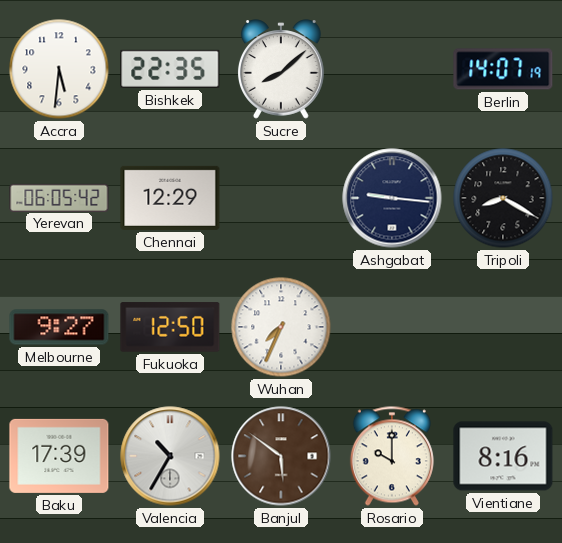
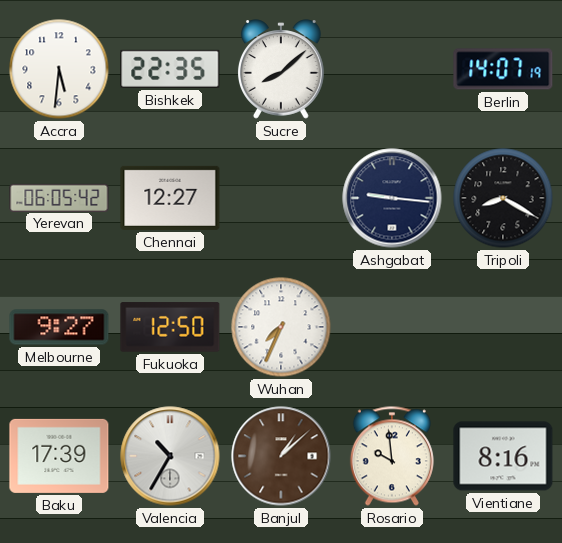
Chennai: 12:29 -> 12:27
Banjul: 5:51 -> 1:08
Rosario: 10:00 -> 9:59
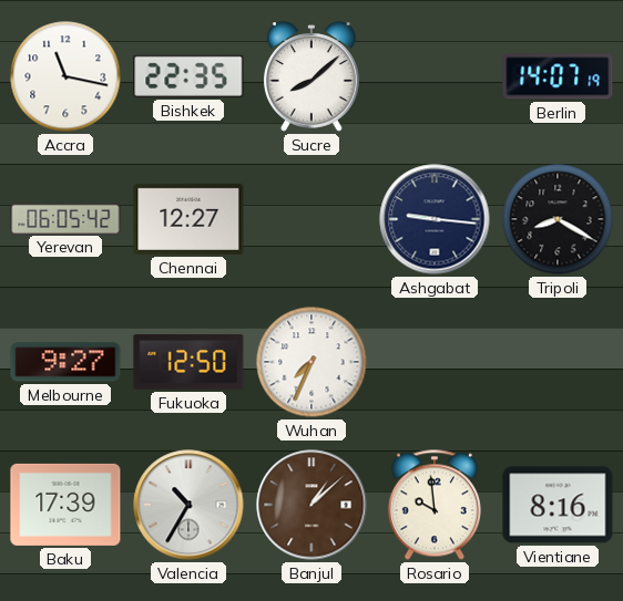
Accra: 5:31 -> 11:17
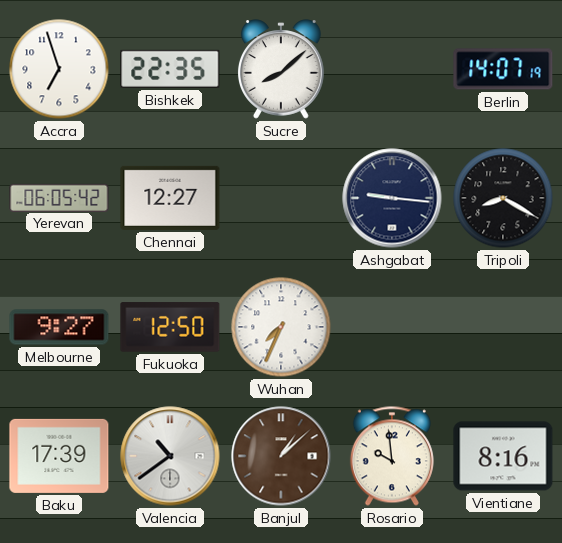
Accra: 11:17 -> 6:57
Valencia: 10:35 -> 10:39
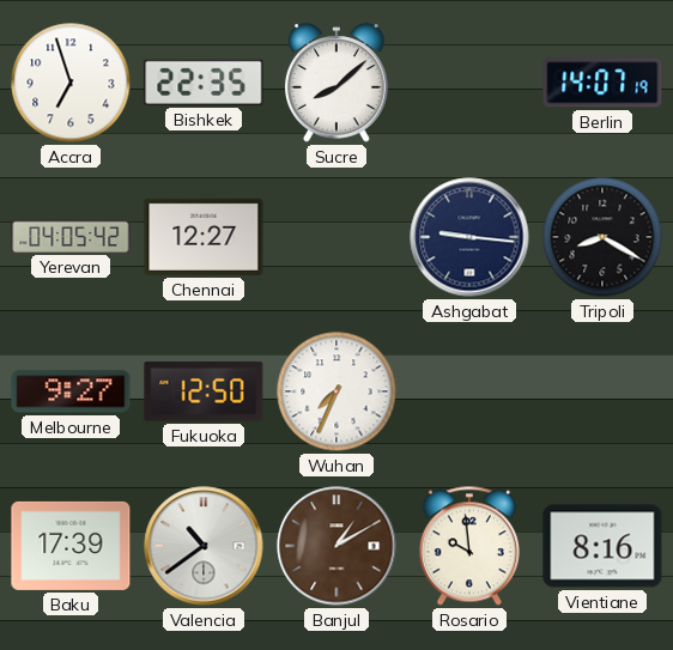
Yerevan: 06:05 -> 04:05
Banjul: 1:08 -> 1:10
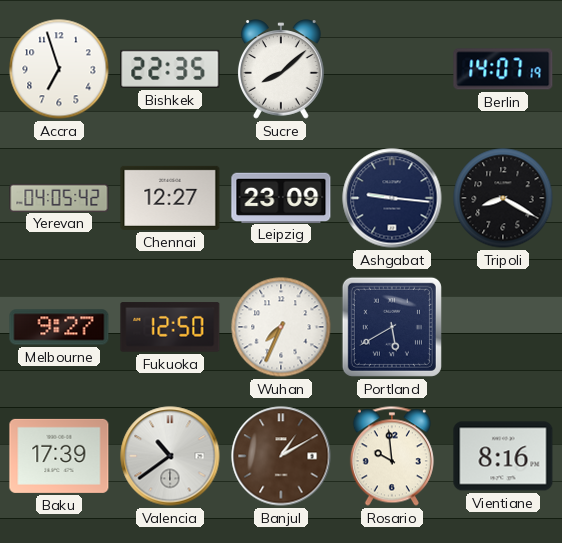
Leipzig: none -> 23:09
Portland: none -> 5:40
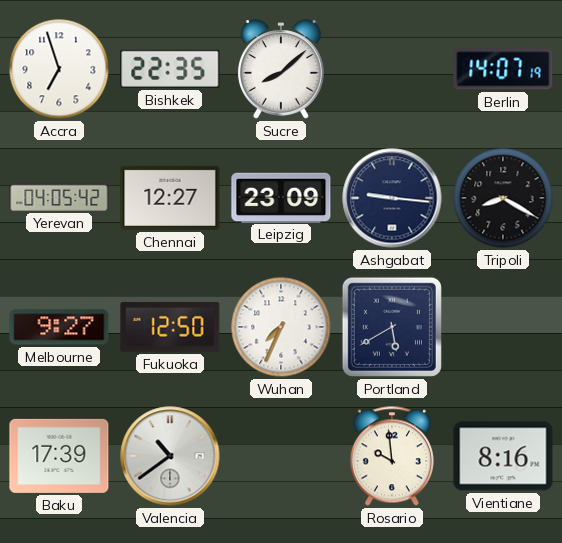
Banjul: 1:10 -> none
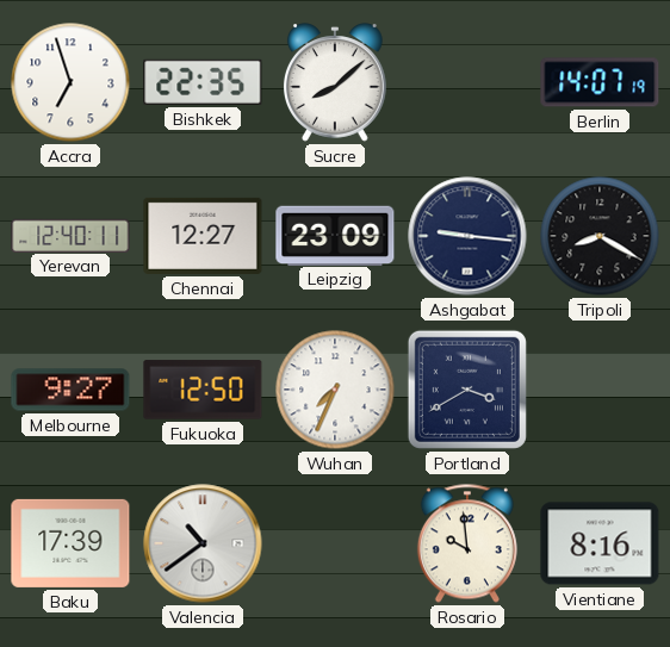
Yerevan: 04:05 -> 12:40
Portland: 5:40 -> 3:40
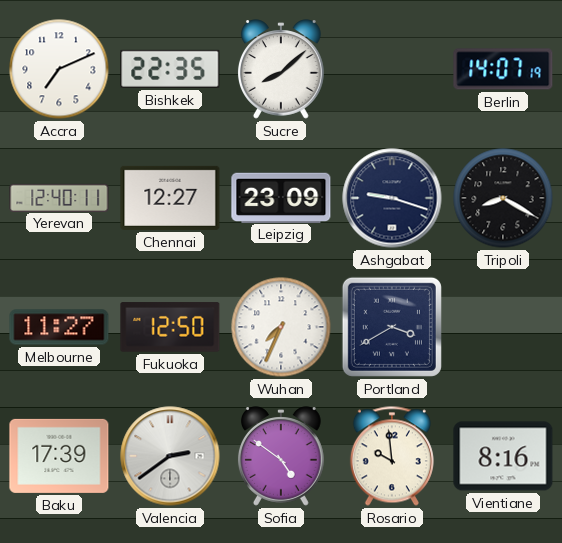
Accra: 6:57 -> 7:11
Ashgabat: 9:16 -> 9:18
Melbourne: 9:27 -> 11:27
Valencia: 10:39 -> 2:39
Sofia: none -> 4:51
